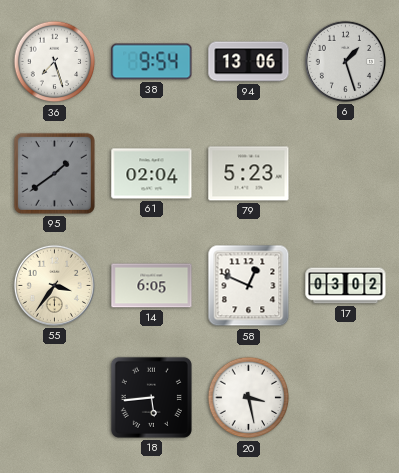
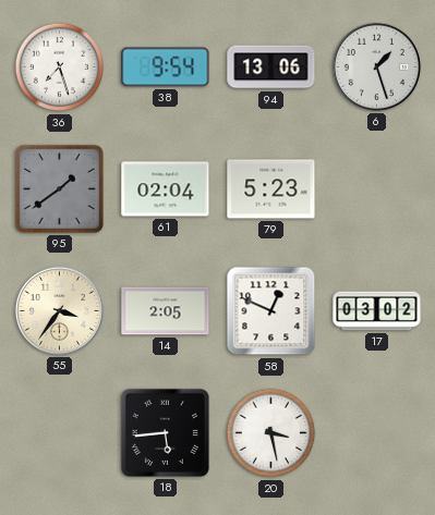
14: 6:05 -> 2:05
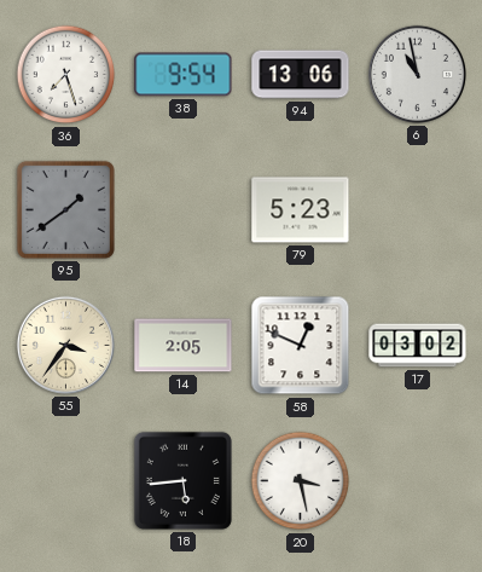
6: 1:27 -> 10:58
61: 02:04 -> none
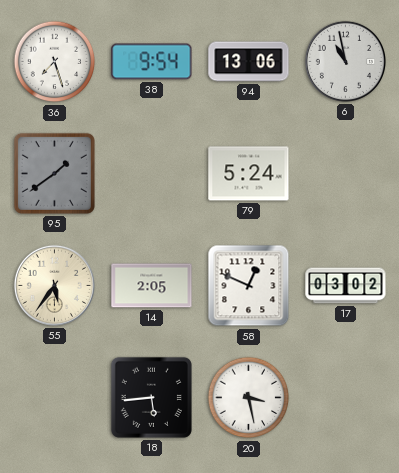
79: 5:23 -> 5:24
55: 3:36 -> 5:36
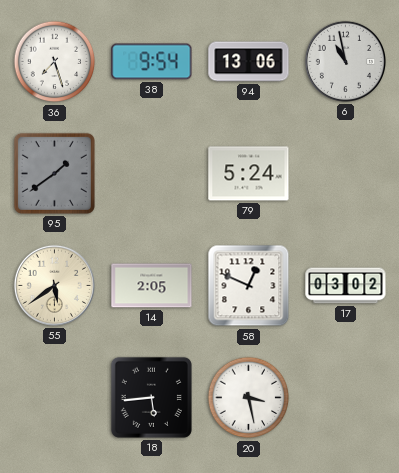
55: 5:36 -> 5:39
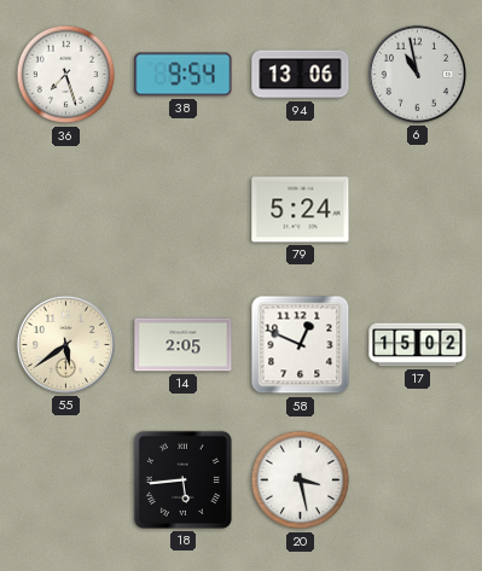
95: 1:39 -> none
17: 03:02 -> 15:02
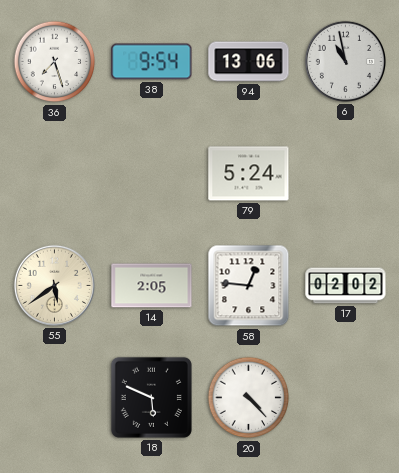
58: 12:49 -> 12:46
17: 15:02 -> 02:02
18: 5:44 -> 5:49
20: 3:28 -> 4:23
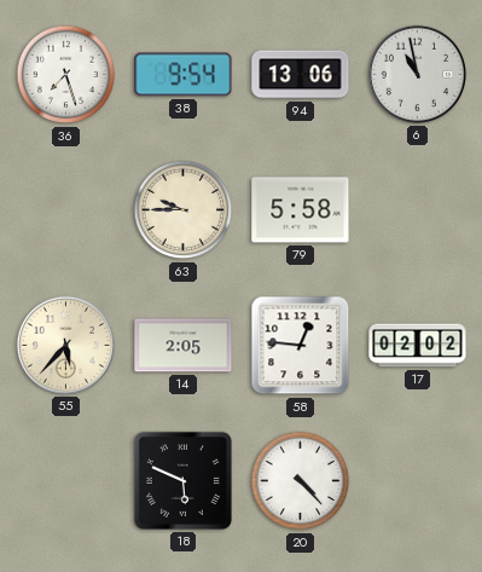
63: none -> 9:45
79: 5:24 -> 5:58
55: 5:39 -> 5:37
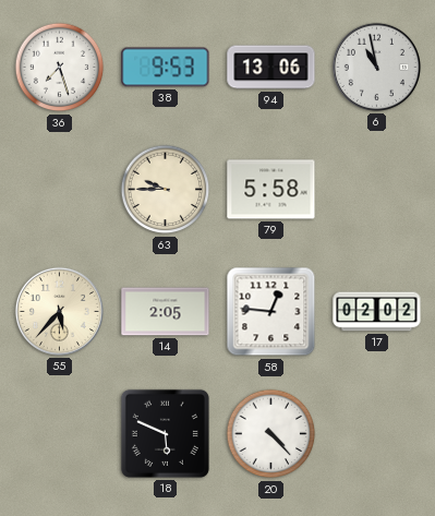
38: 9:54 -> 9:53
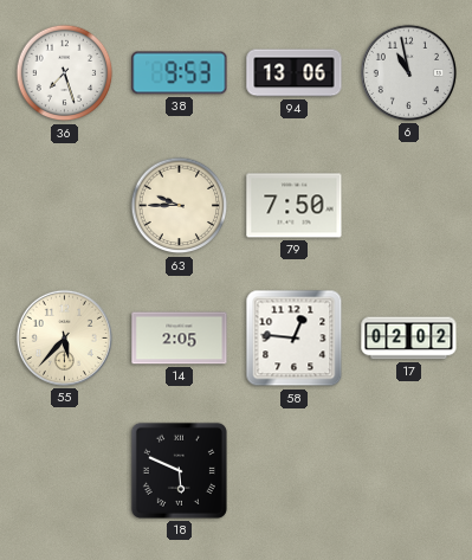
79: 5:58 -> 7:50
20: 4:23 -> none
